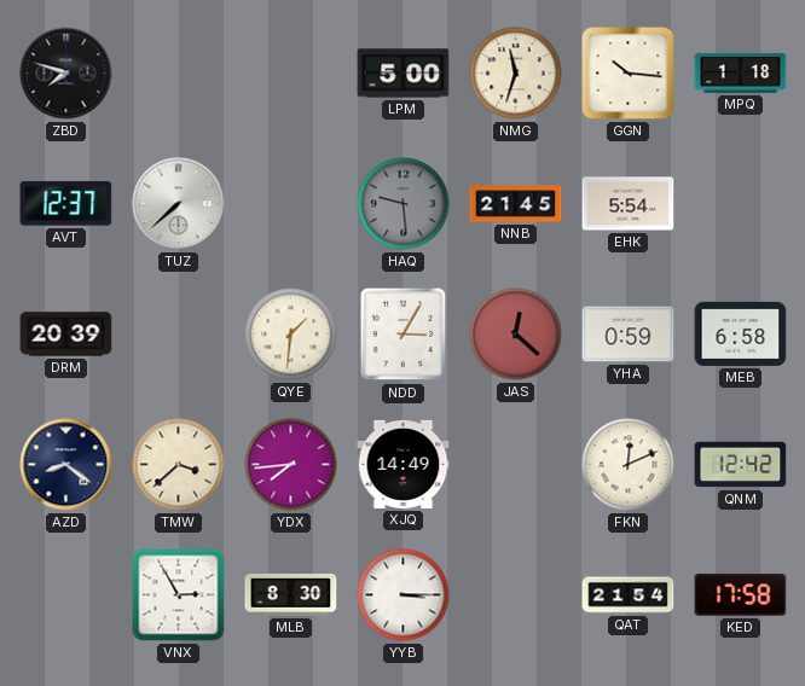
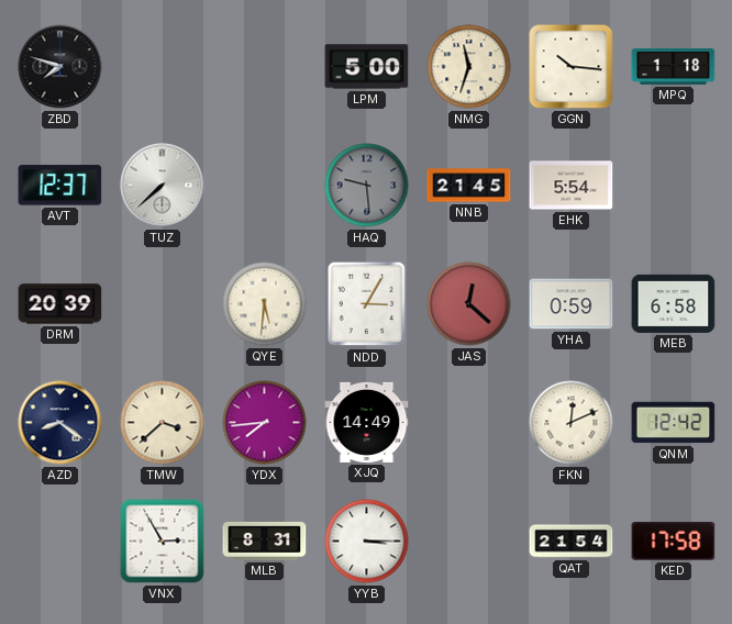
QYE: 1:31 -> 5:31
MLB: 8:30 -> 8:31
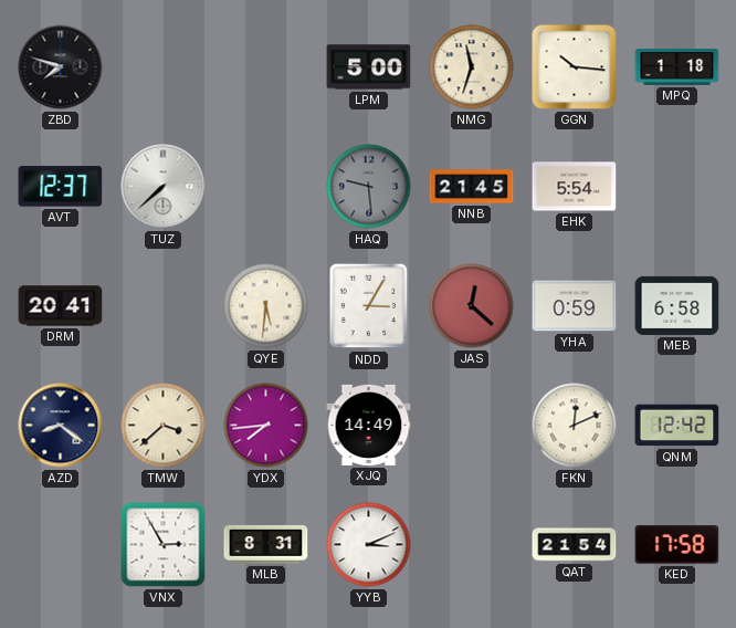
DRM: 20:39 -> 20:41
YYB: 3:15 -> 3:11
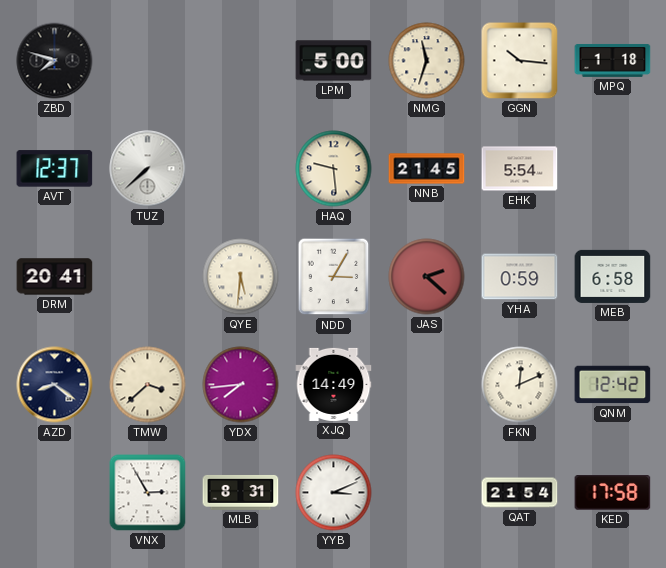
HAQ dial: grey -> cream
JAS: 12:22 -> 2:22
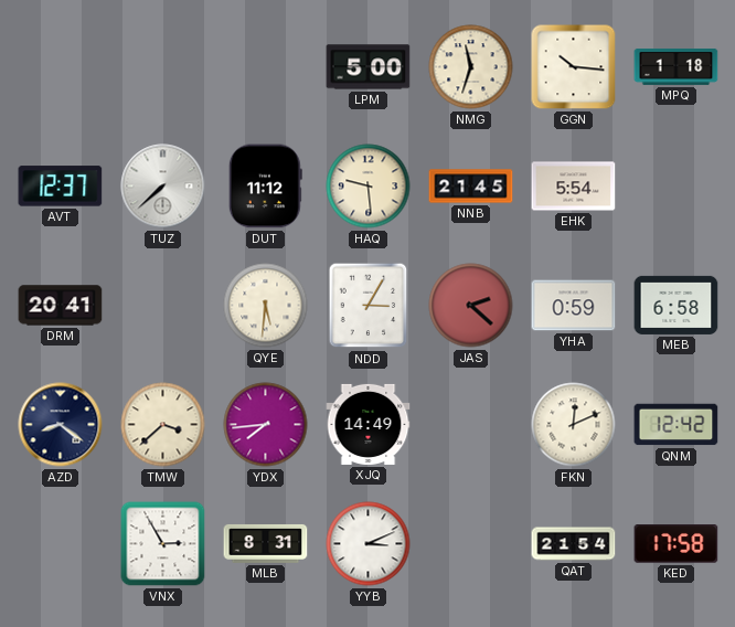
ZBD: 7:48 -> none
DUT: none -> 11:12
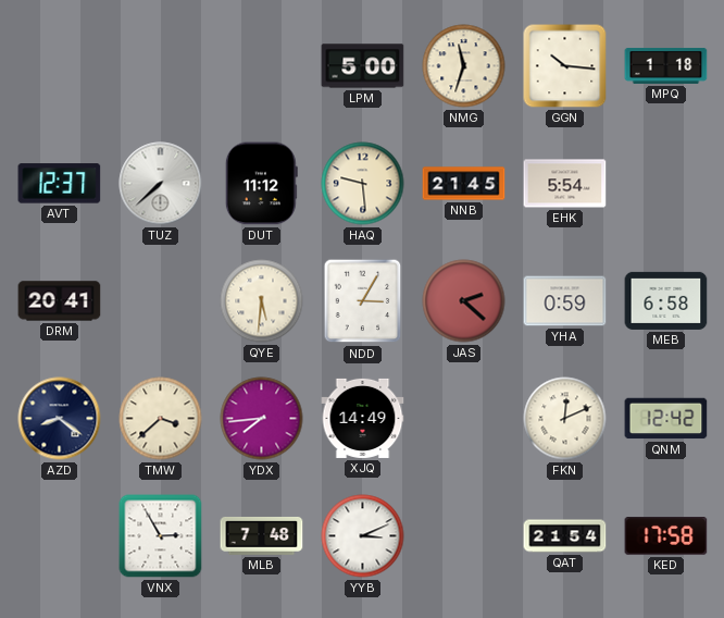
MLB: 8:31 -> 7:48
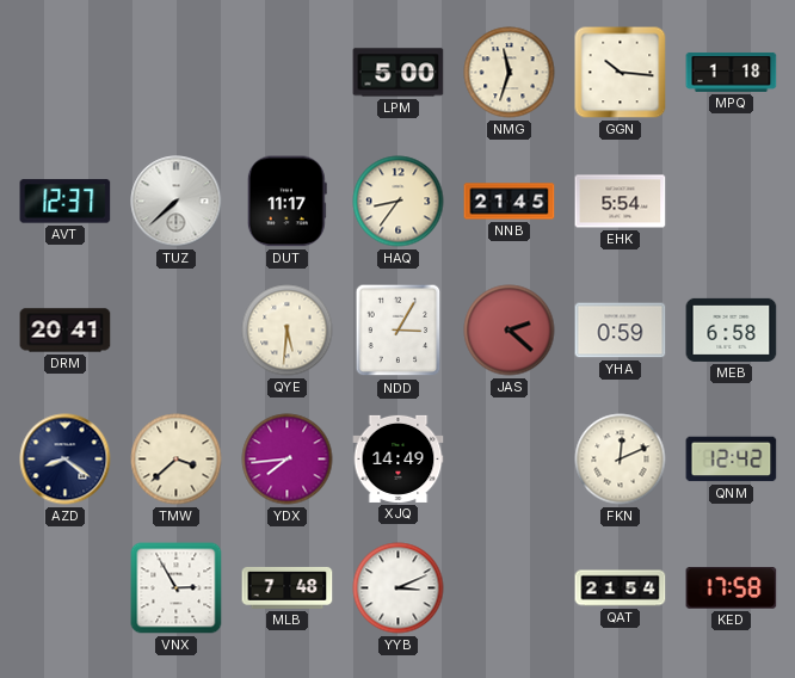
DUT: 11:12 -> 11:17
HAQ: 9:29 -> 8:36
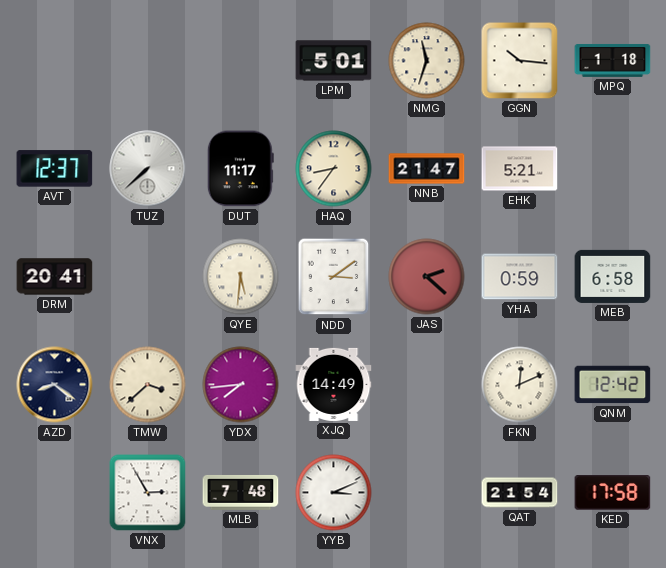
LPM: 5:00 -> 5:01
NNB: 21:45 -> 21:47
EHK: 5:54 -> 5:21
NDD: 3:05 -> 3:09
